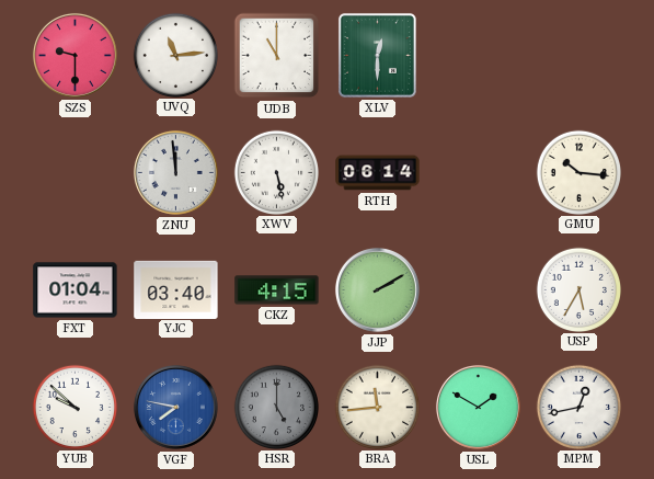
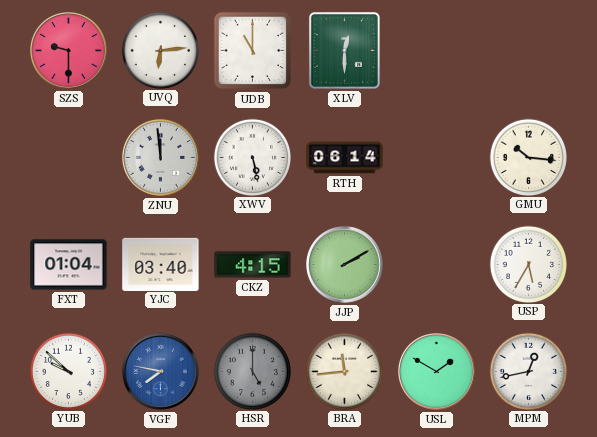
UVQ: 11:14 -> 6:14
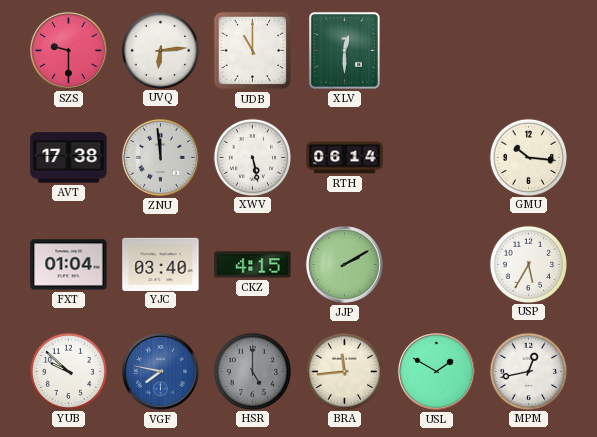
AVT: none -> 17:38
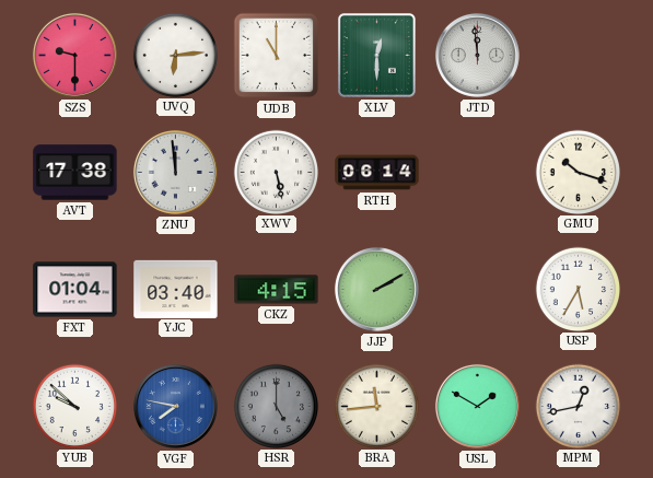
JTD: none -> 11:59
GMU: 10:16 -> 10:18
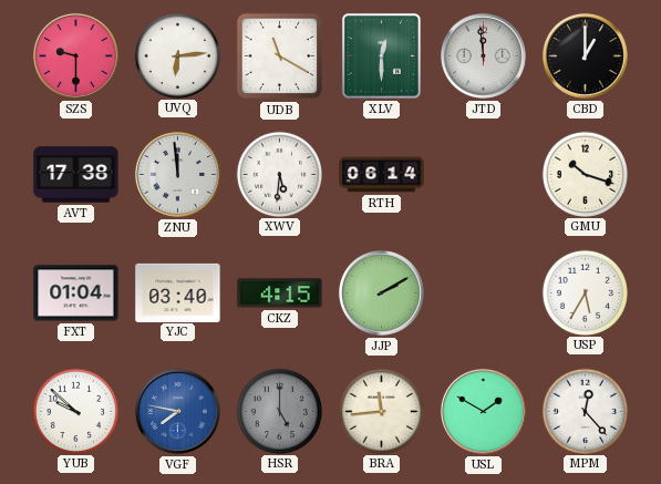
UDB: 11:00 -> 11:20
CBD: none -> 1:00
XWV: 5:28 -> 5:31
MPM: 12:43 -> 12:23
